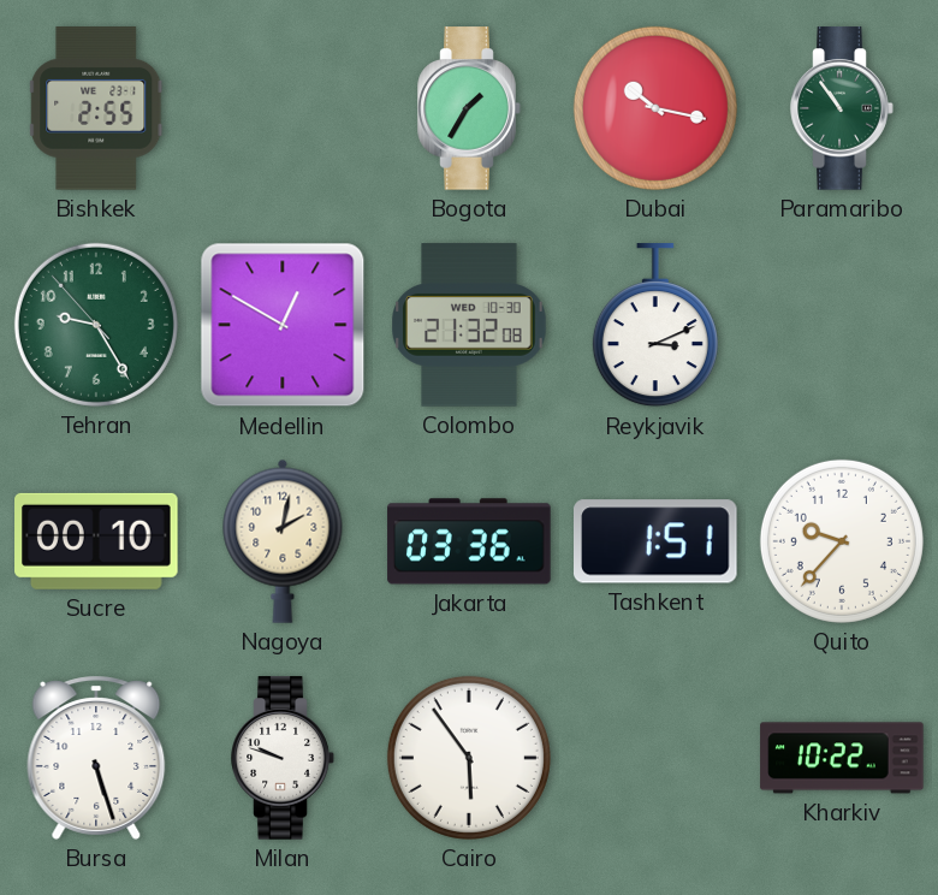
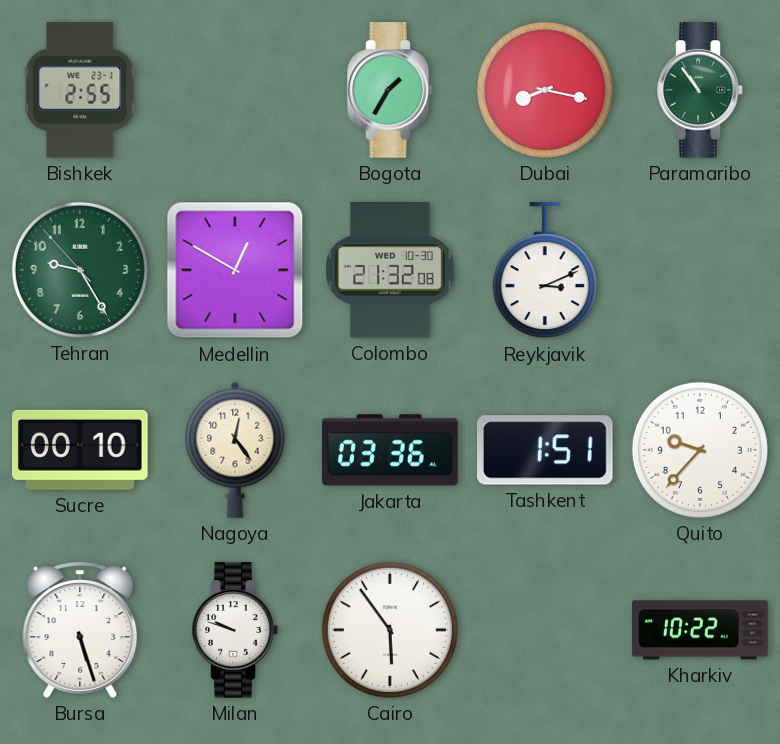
Dubai: 10:17 -> 8:17
Nagoya: 2:02 -> 12:24
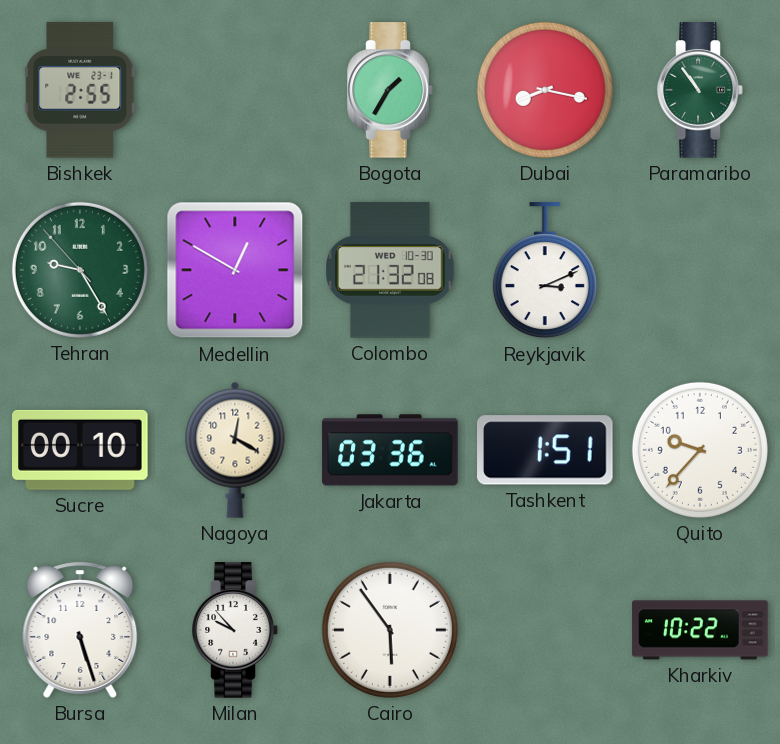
Nagoya: 12:24 -> 12:20
Milan: 9:48 -> 9:53
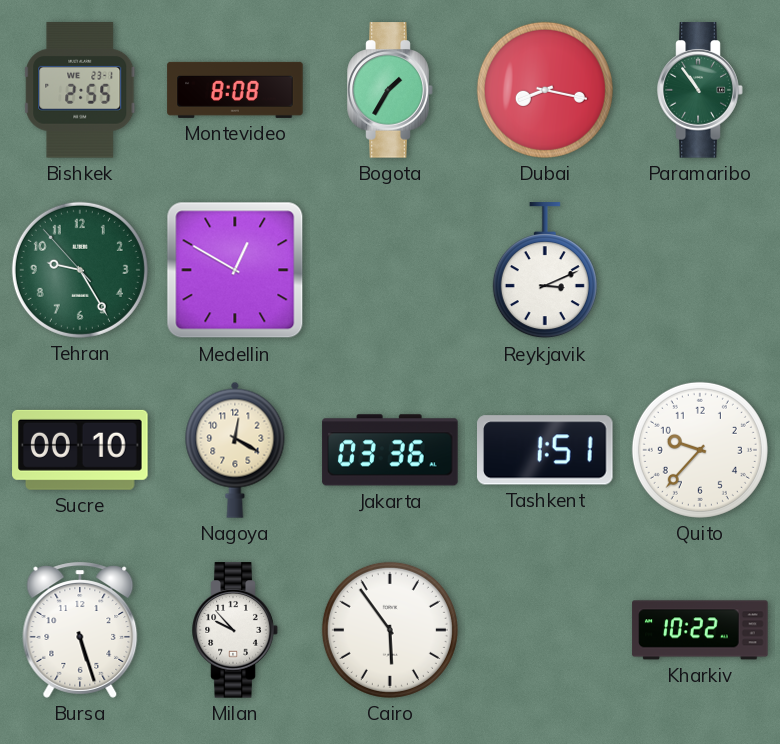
Montevideo: none -> 8:08
Colombo: 21:32 -> none
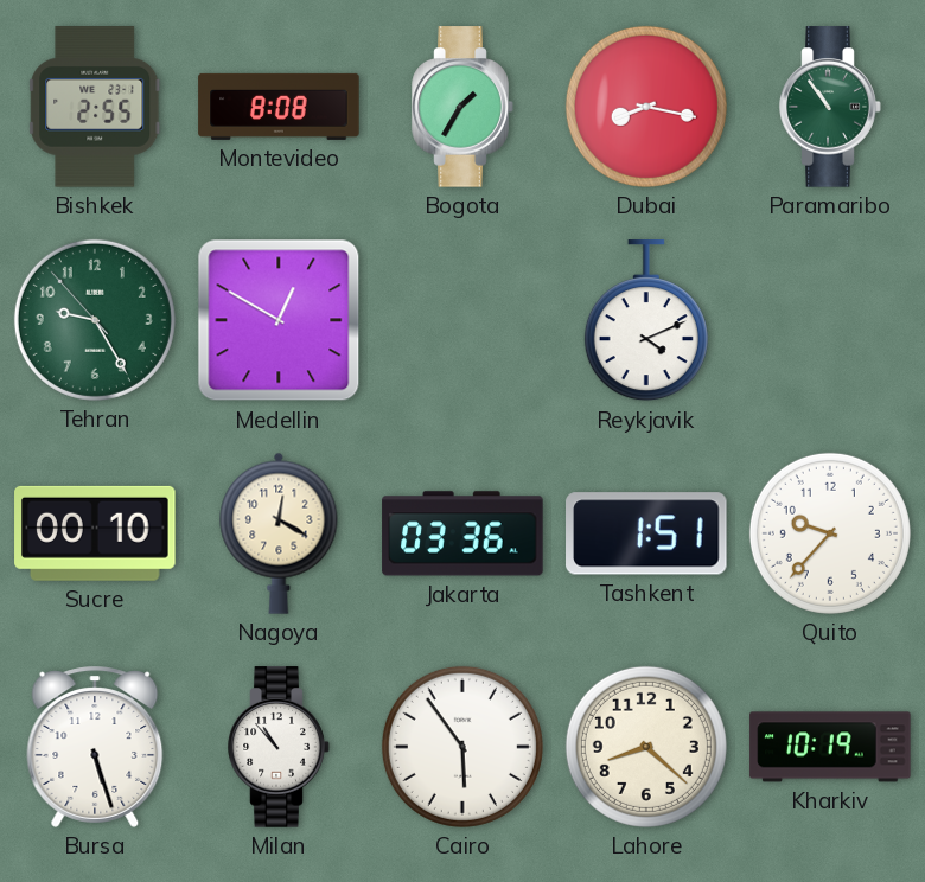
Reykjavik: 3:11 -> 4:11
Milan: 9:53 -> 10:53
Lahore: none -> 8:22
Kharkiv: 10:22 -> 10:19
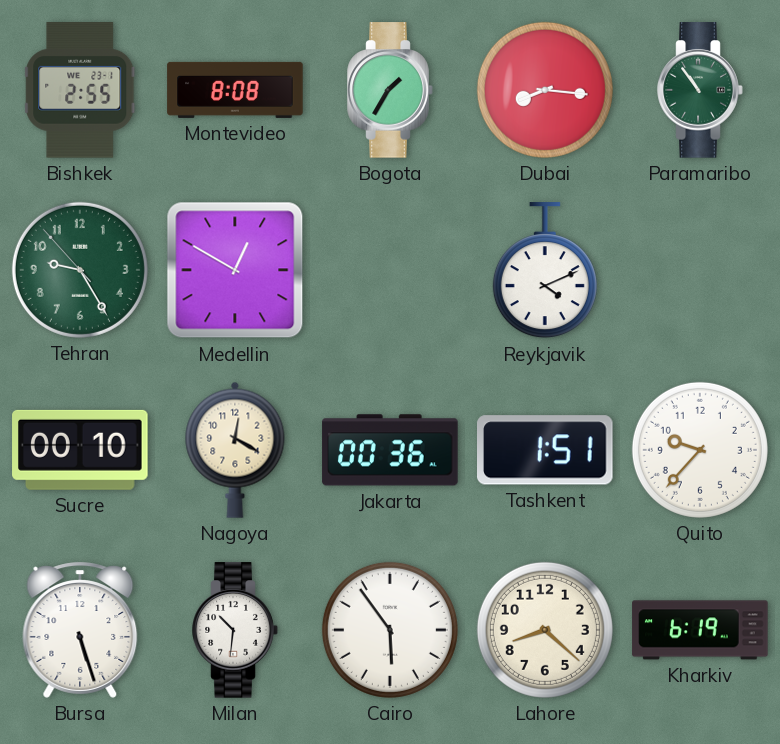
Dubai: 8:17 -> 8:16
Jakarta: 03:36 -> 00:36
Milan: 10:53 -> 10:31
Kharkiv: 10:19 -> 6:19
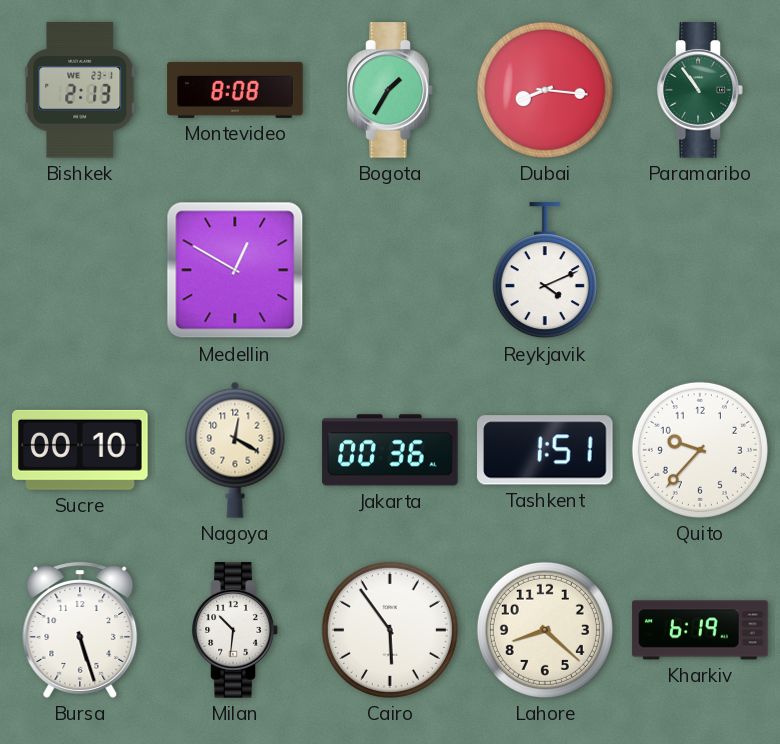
Bishkek: 2:55 -> 2:13
Tehran: 9:24 -> none
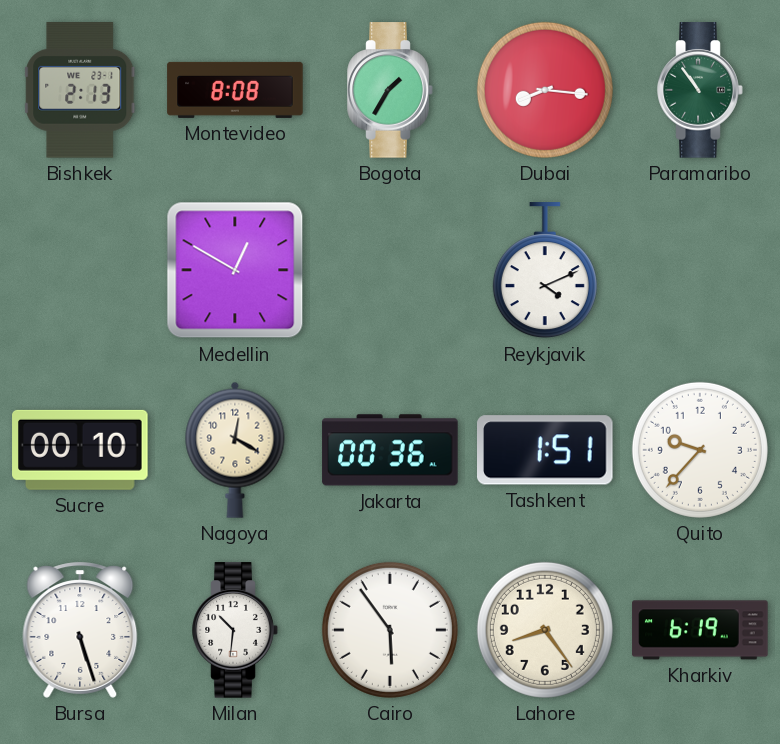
Lahore: 8:22 -> 8:24
